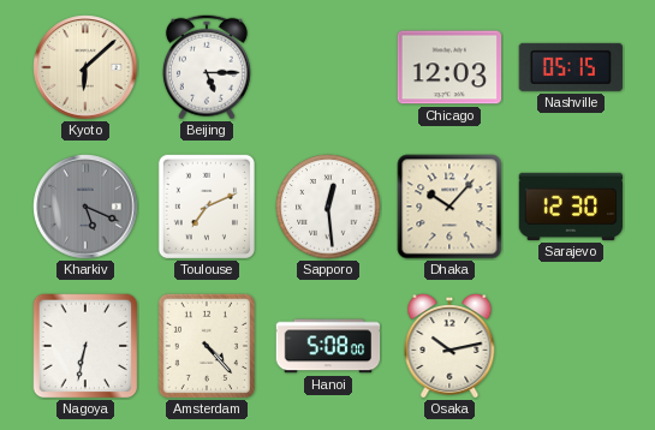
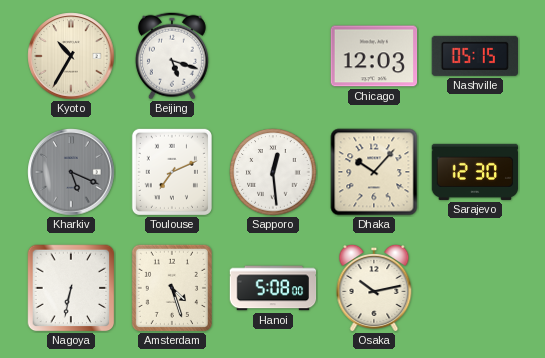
Kyoto: 6:08 -> 10:35
Beijing: 5:15 -> 5:18
Amsterdam: 4:23 -> 4:27
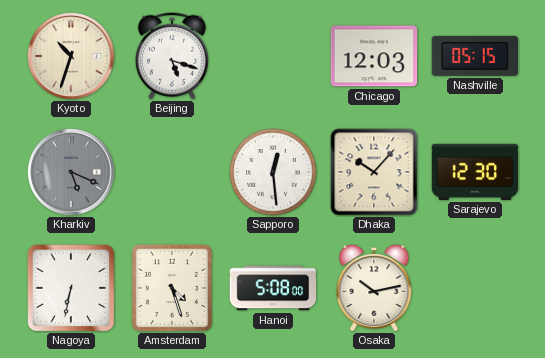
Kyoto: 10:35 -> 10:33
Toulouse: 7:11 -> none
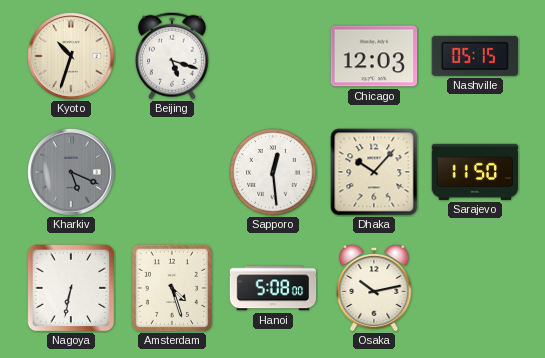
Sarajevo: 12:30 -> 11:50
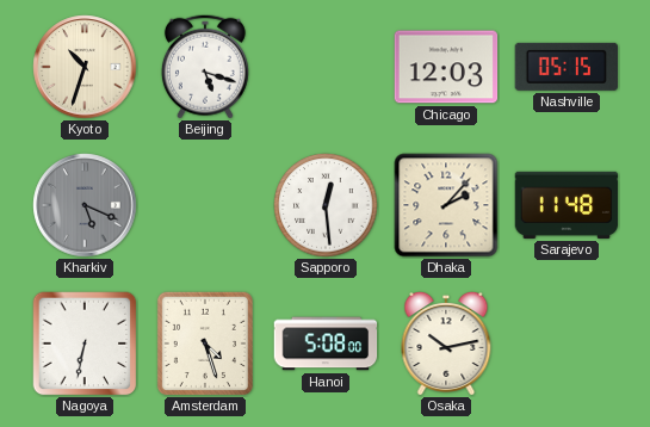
Dhaka: 10:07 -> 2:07
Sarajevo: 11:50 -> 11:48
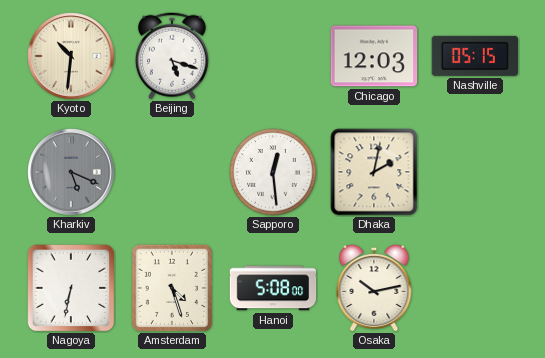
Kyoto: 10:33 -> 10:31
Dhaka: 2:07 -> 2:02
Sarajevo: 11:48 -> none
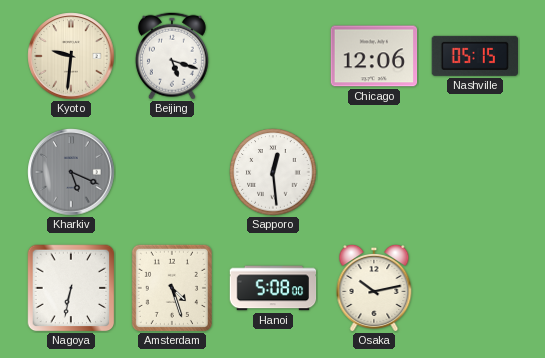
Kyoto: 10:31 -> 9:31
Chicago: 12:03 -> 12:06
Dhaka: 2:02 -> none
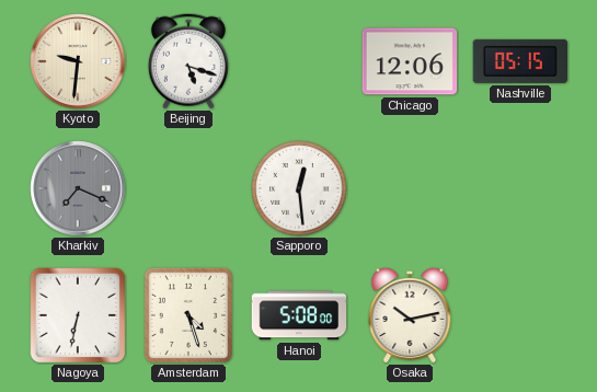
Kharkiv: 5:19 -> 7:19
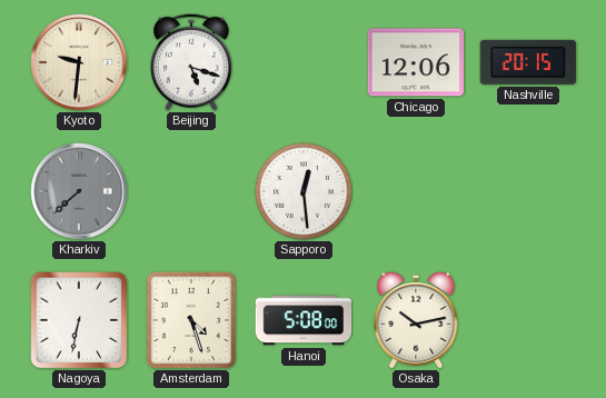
Nashville: 05:15 -> 20:15
Kharkiv: 7:19 -> 7:38
